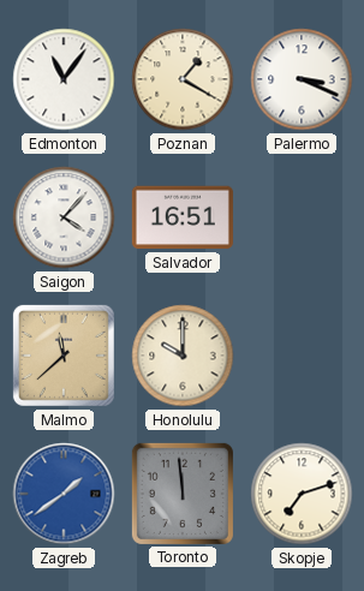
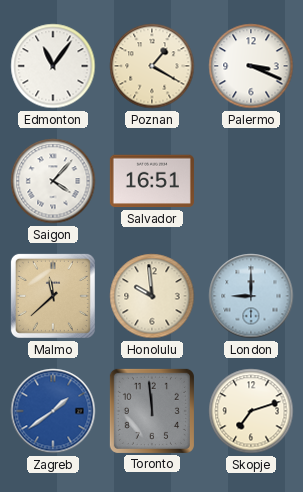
Honolulu: 10:00 -> 9:59
London: none -> 9:00
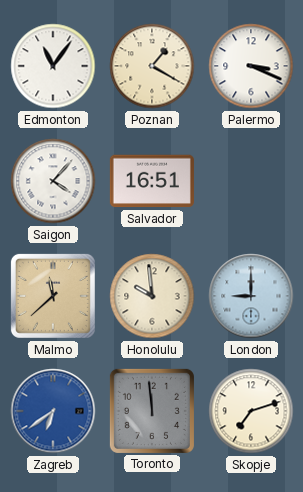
Zagreb: 1:39 -> 6:39
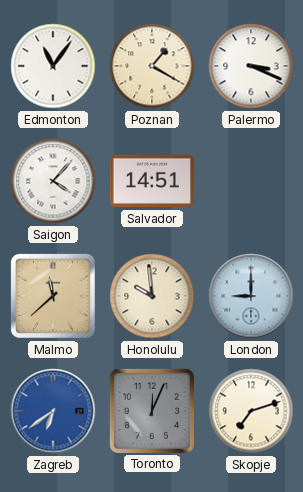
Salvador: 16:51 -> 14:51
Toronto: 11:59 -> 12:04
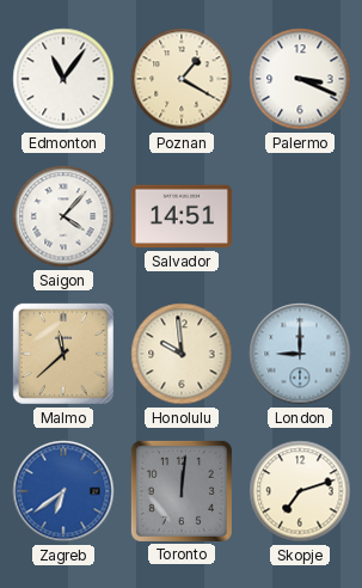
Toronto: 12:04 -> 12:01
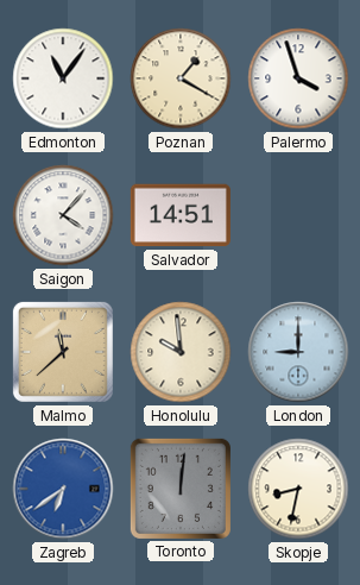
Palermo: 3:19 -> 3:57
Skopje: 7:12 -> 8:32
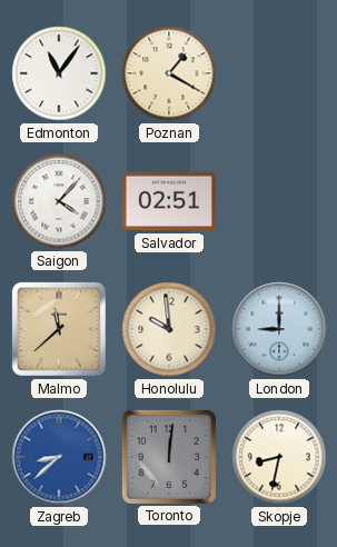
Palermo: 3:57 -> none
Salvador: 14:51 -> 02:51
Zagreb: 6:39 -> 8:38
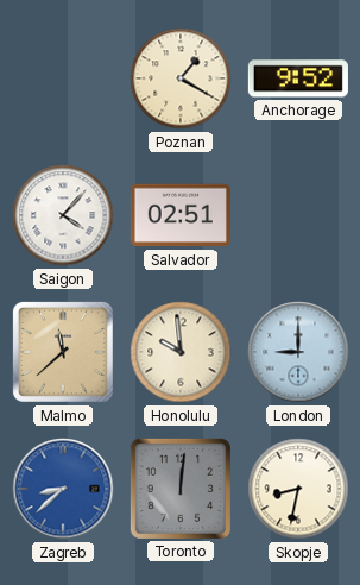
Edmonton: 11:06 -> none
Anchorage: none -> 9:52
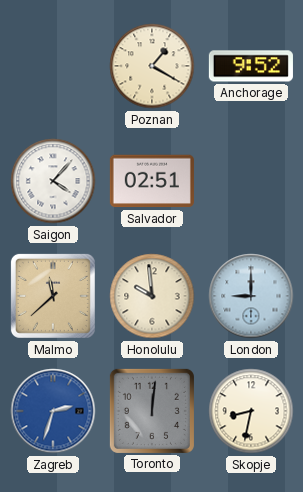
Zagreb: 8:38 -> 2:33
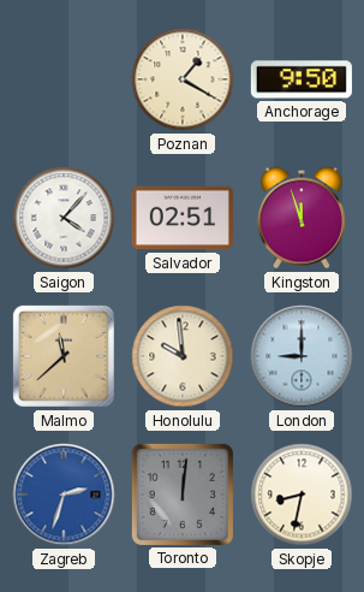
Anchorage: 9:52 -> 9:50
Kingston: none -> 11:57
